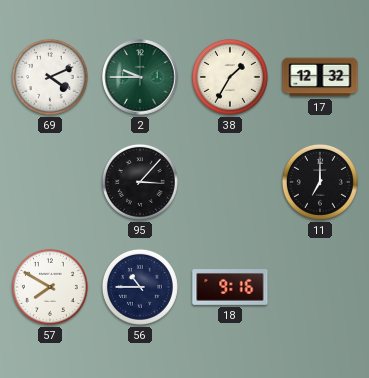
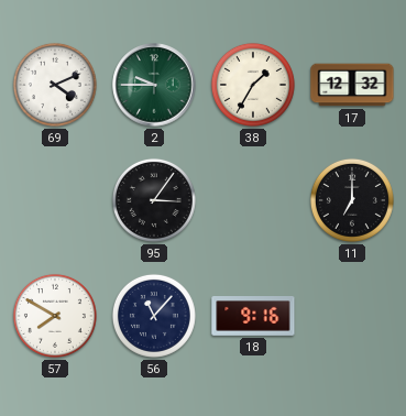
95: 3:07 -> 3:06
56: 10:45 -> 11:07
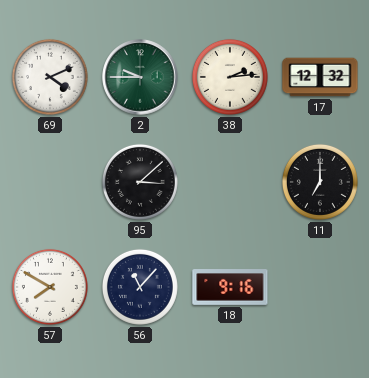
38: 1:35 -> 2:14
95: 3:06 -> 3:08
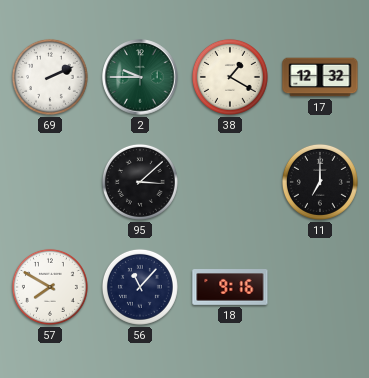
69: 4:11 -> 2:11
38: 2:14 -> 1:20
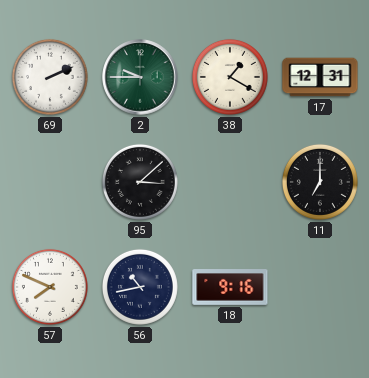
17: 12:32 -> 12:31
57: 7:50 -> 7:49
56: 11:07 -> 10:43
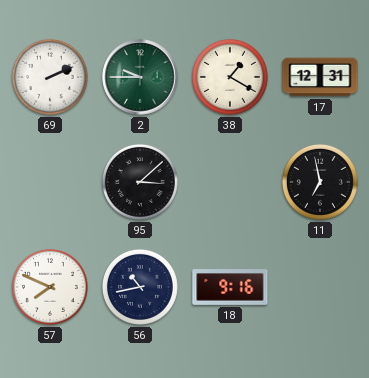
11: 7:00 -> 6:58
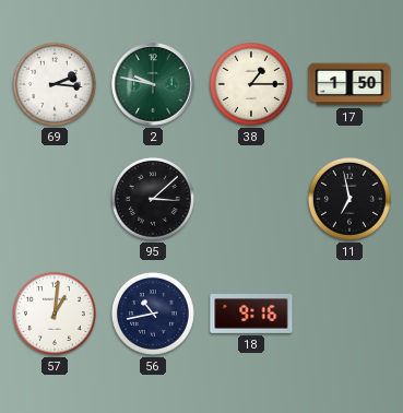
69: 2:11 -> 2:16
2: 9:45 -> 9:47
38: 1:20 -> 1:15
17: 12:31 -> 1:50
57: 7:49 -> 1:01
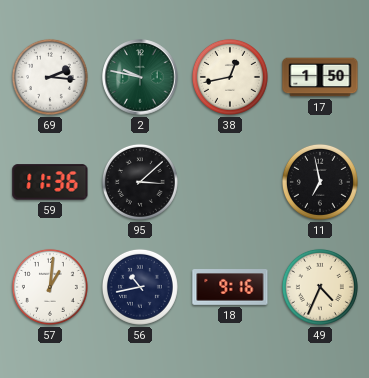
38: 1:15 -> 12:43
59: none -> 11:36
49: none -> 4:34
